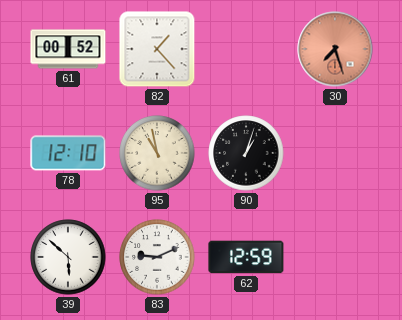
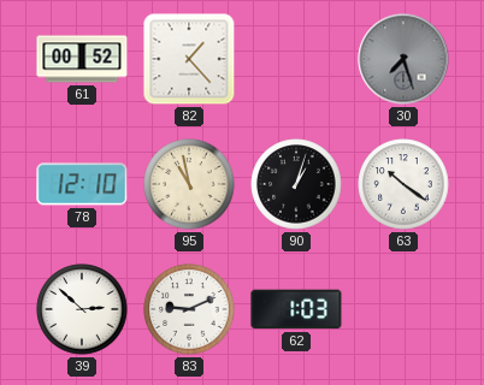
30 dial: salmon -> grey
63: none -> 10:21
39: 5:52 -> 2:52
62: 12:59 -> 1:03
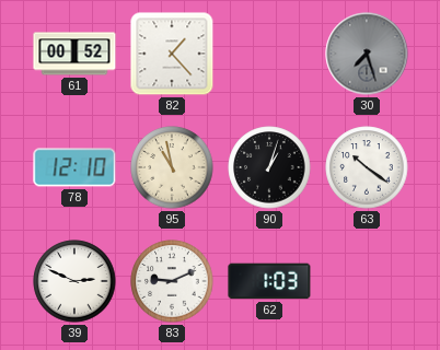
39: 2:52 -> 2:49
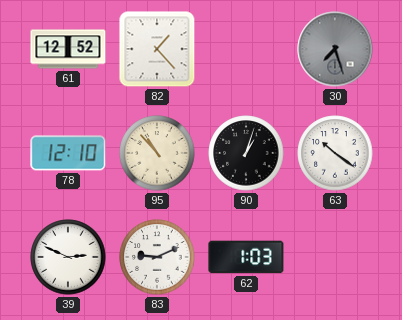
61: 00:52 -> 12:52
95: 10:58 -> 10:53
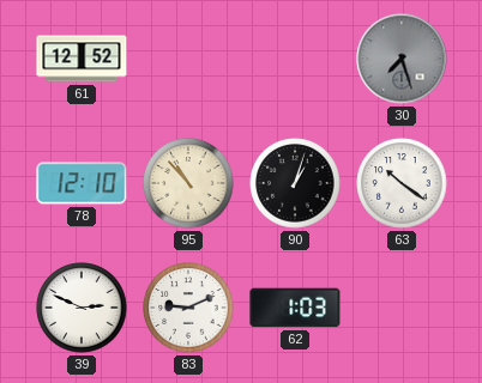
82: 1:23 -> none
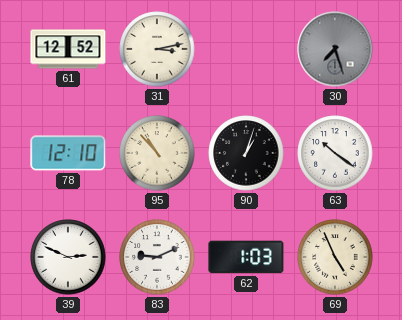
31: none -> 3:13
69: none -> 4:56
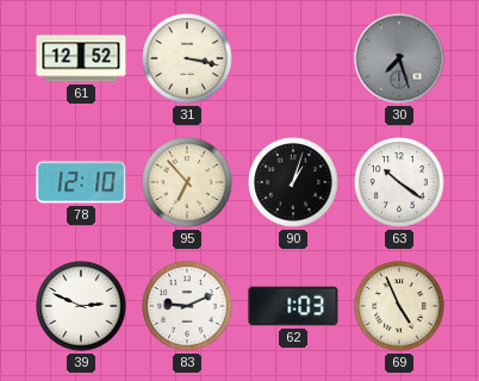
31: 3:13 -> 3:17
95: 10:53 -> 6:53
